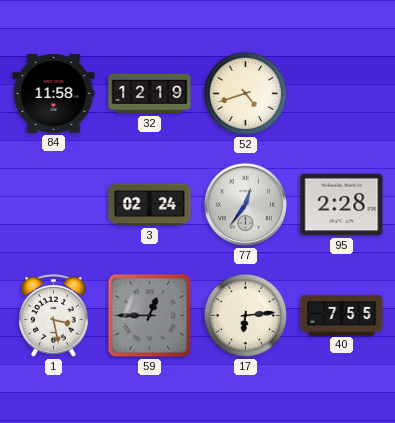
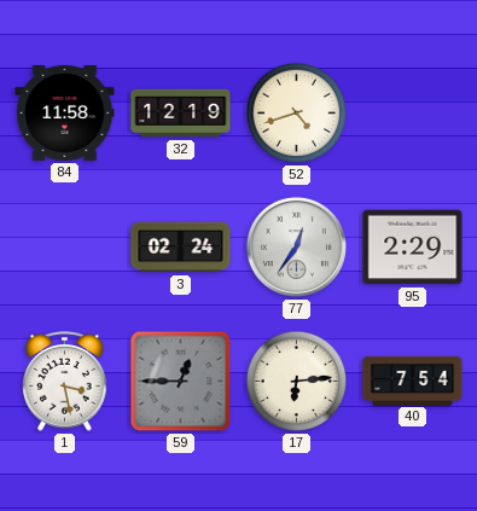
95: 2:28 -> 2:29
40: 7:55 -> 7:54
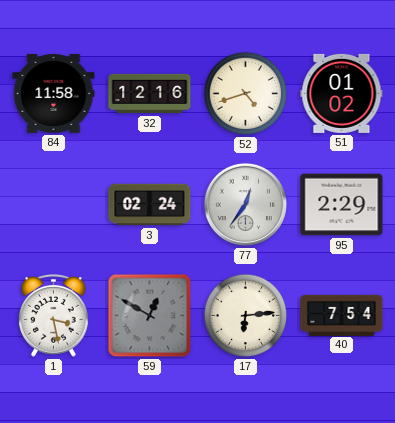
32: 12:19 -> 12:16
51: none -> 01:02
59: 12:45 -> 12:50
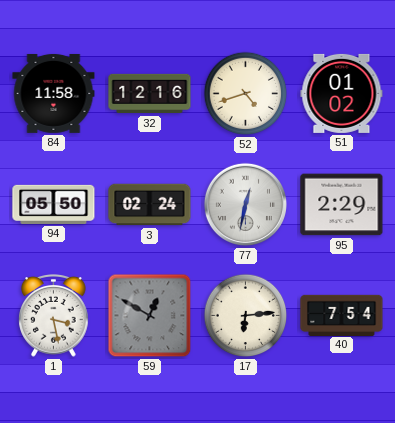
94: none -> 05:50
77: 12:36 -> 12:32
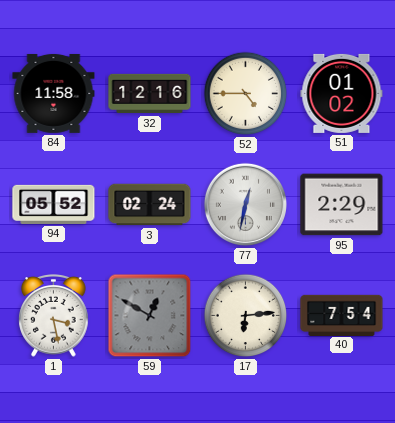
52: 4:42 -> 4:45
94: 05:50 -> 05:52
